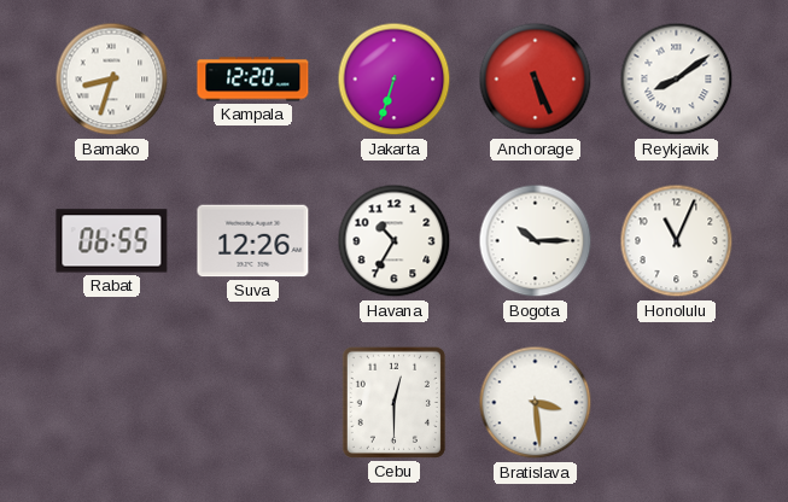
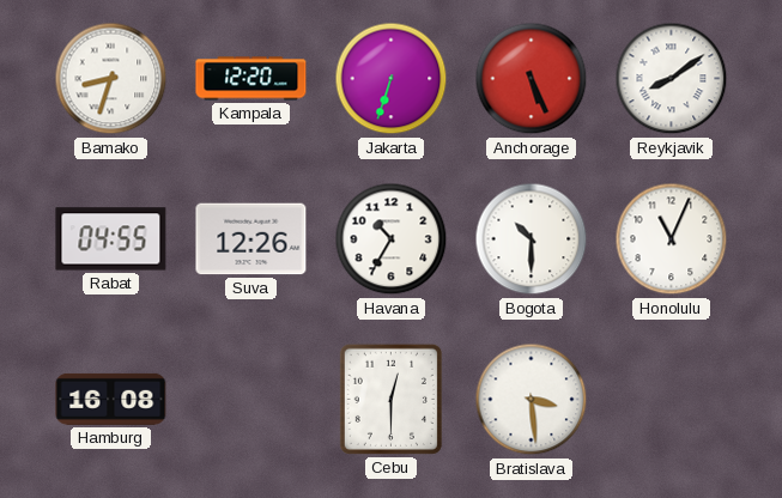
Rabat: 06:55 -> 04:55
Bogota: 10:15 -> 10:30
Hamburg: none -> 16:08
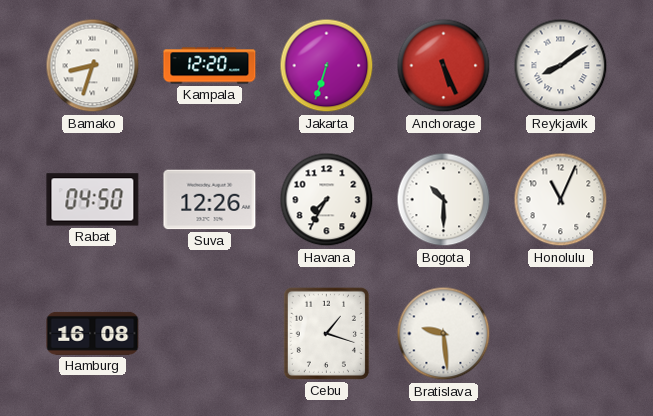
Rabat: 04:55 -> 04:50
Havana: 10:35 -> 7:35
Cebu: 12:30 -> 1:18
Bratislava: 3:29 -> 9:29
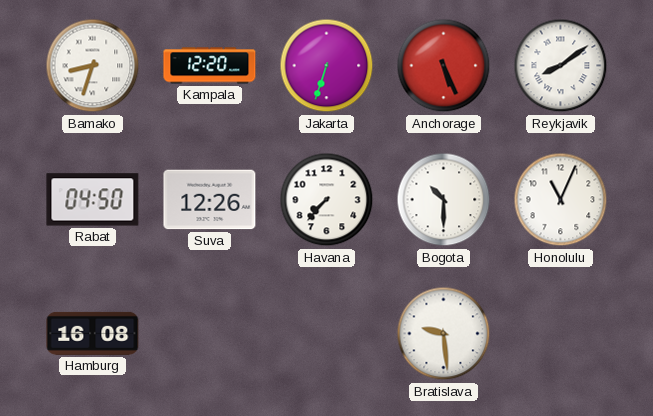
Havana: 7:35 -> 7:37
Cebu: 1:18 -> none
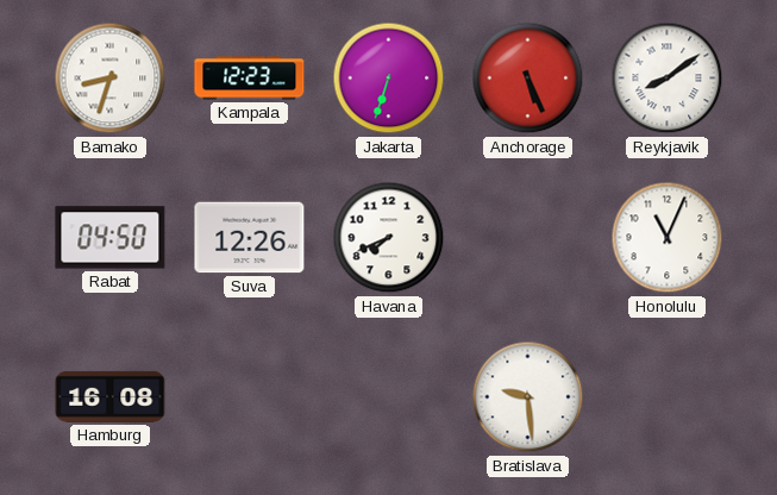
Kampala: 12:20 -> 12:23
Havana: 7:37 -> 7:41
Bogota: 10:30 -> none
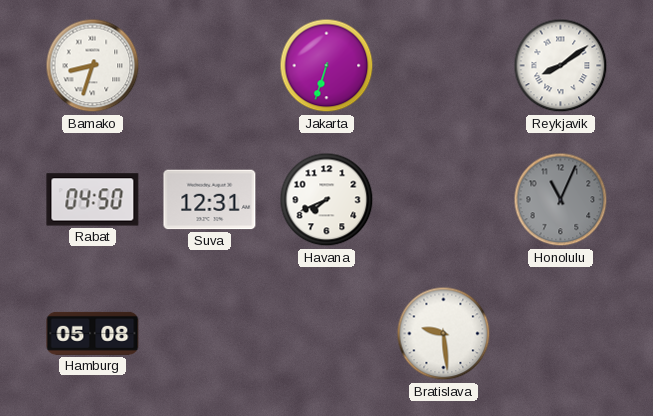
Kampala: 12:23 -> none
Anchorage: 5:26 -> none
Suva: 12:26 -> 12:31
Honolulu dial: white -> grey
Hamburg: 16:08 -> 05:08
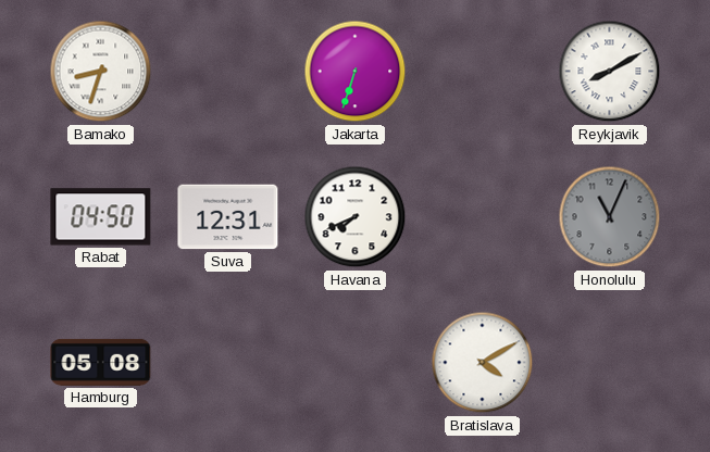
Reykjavik: 8:09 -> 8:10
Bratislava: 9:29 -> 4:10
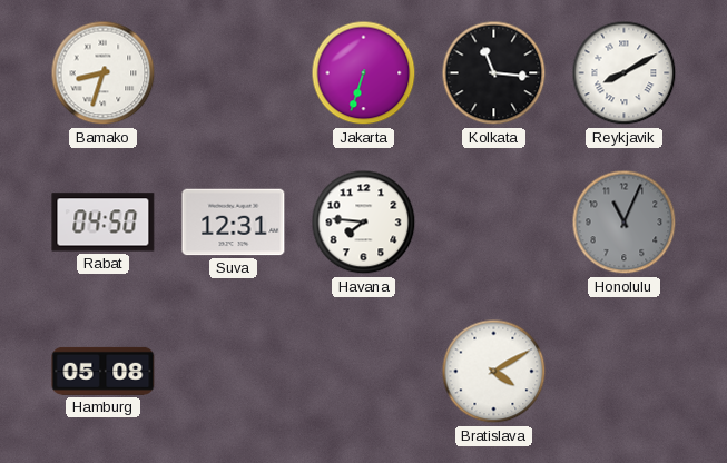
Kolkata: none -> 11:16
Havana: 7:41 -> 7:46
